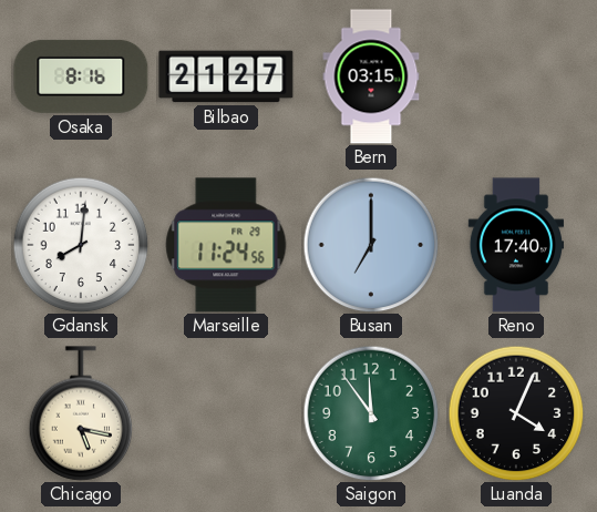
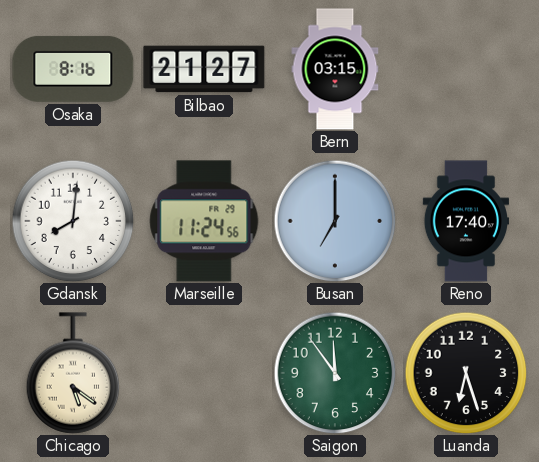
Chicago: 5:17 -> 5:21
Luanda: 4:04 -> 6:27
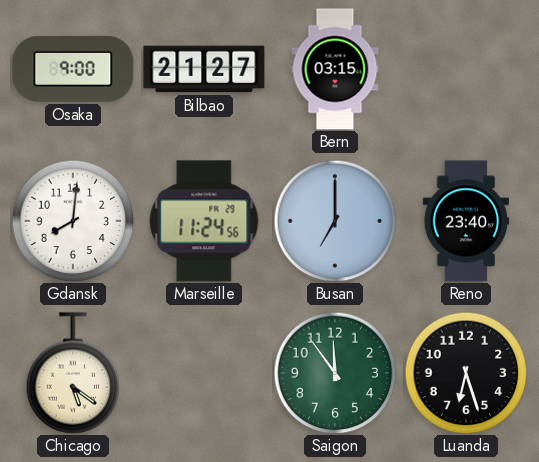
Osaka: 8:16 -> 9:00
Reno: 17:40 -> 23:40
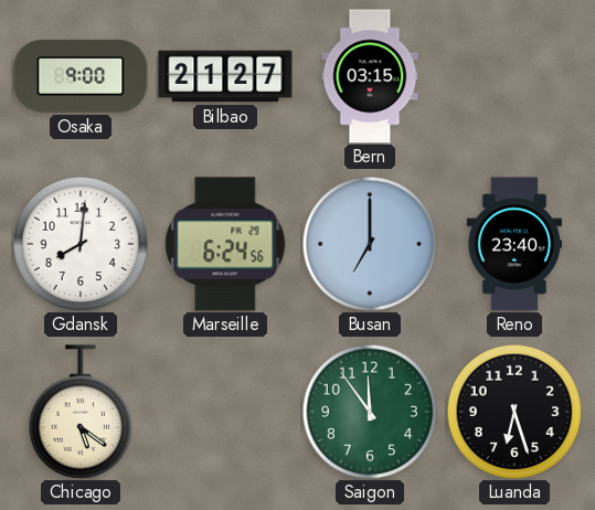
Marseille: 11:24 -> 6:24
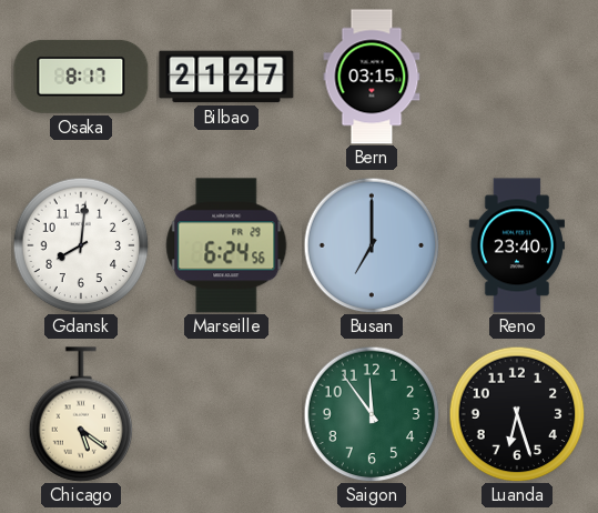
Osaka: 9:00 -> 8:17
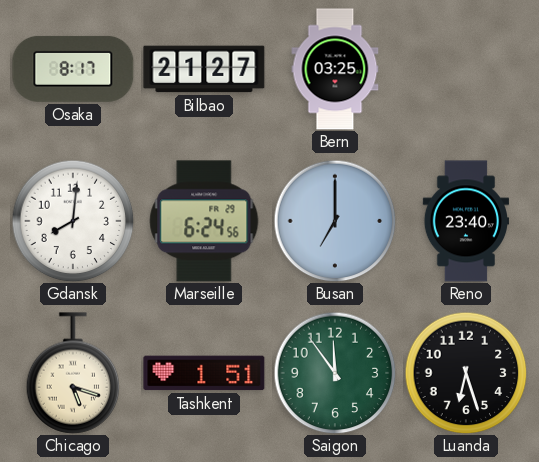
Bern: 03:15 -> 03:25
Chicago: 5:21 -> 5:18
Tashkent: none -> 1:51
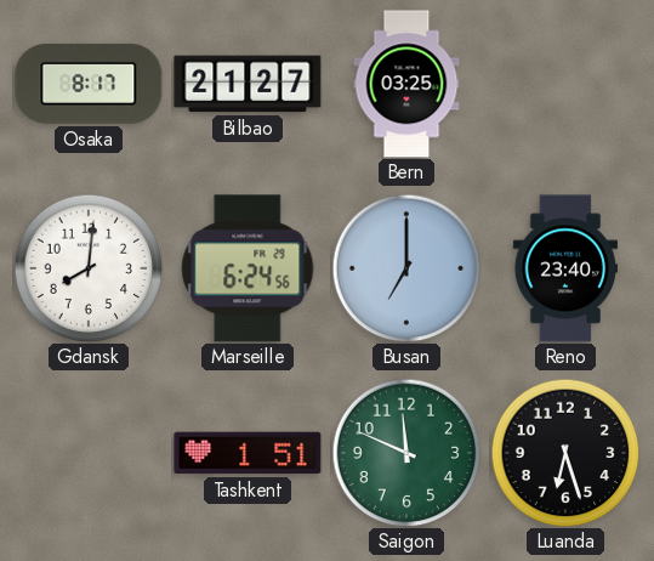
Chicago: 5:18 -> none
Saigon: 11:54 -> 11:49
